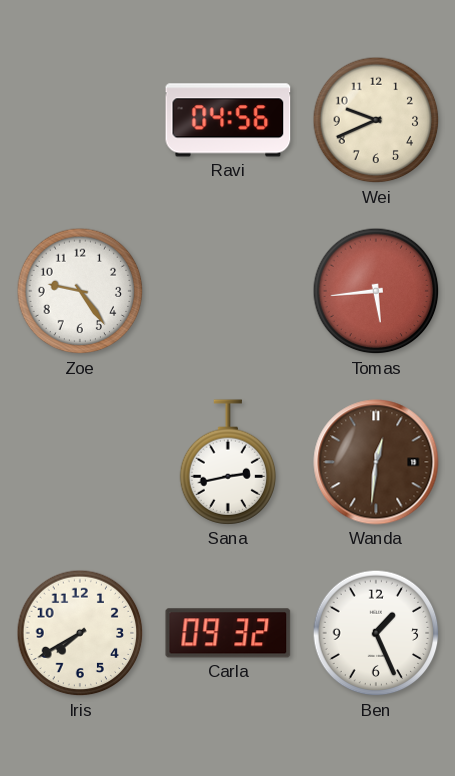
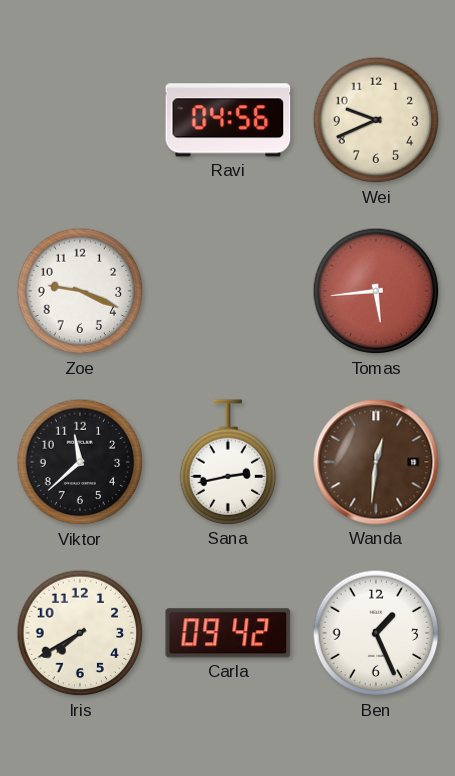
Zoe: 9:24 -> 9:19
Viktor: none -> 11:38
Carla: 09:32 -> 09:42
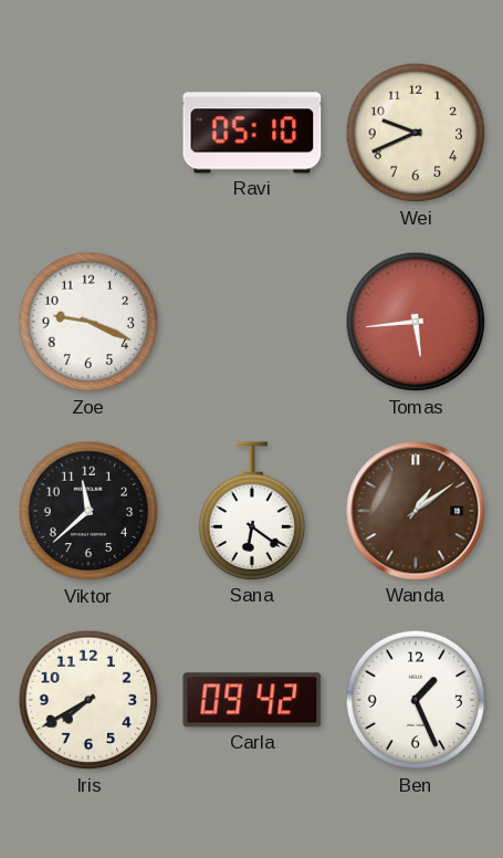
Ravi: 04:56 -> 05:10
Sana: 2:43 -> 6:21
Wanda: 12:31 -> 1:09
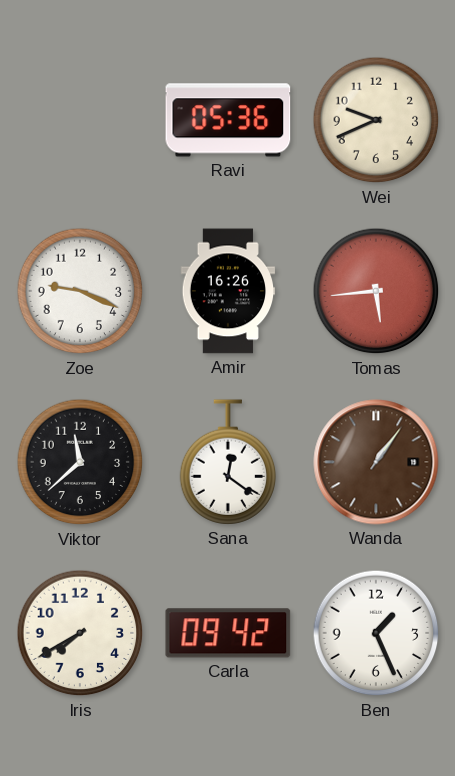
Ravi: 05:10 -> 05:36
Amir: none -> 16:26
Sana: 6:21 -> 12:21
Wanda: 1:09 -> 1:06
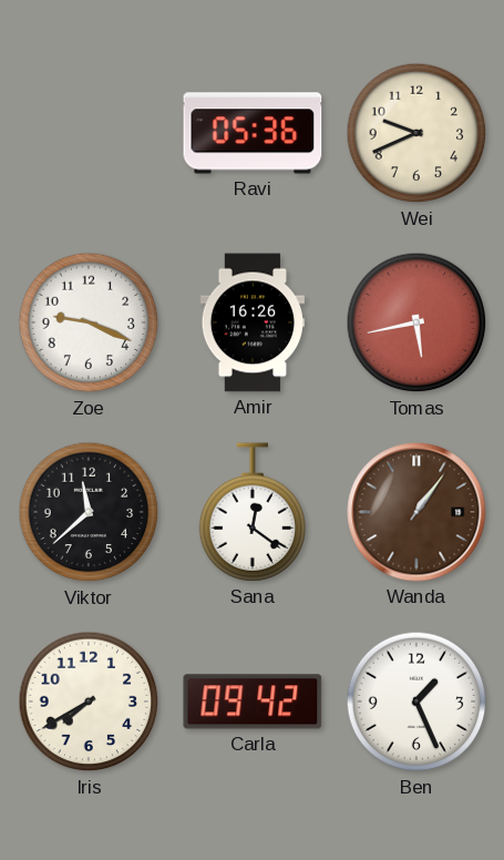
Tomas: 5:44 -> 5:43
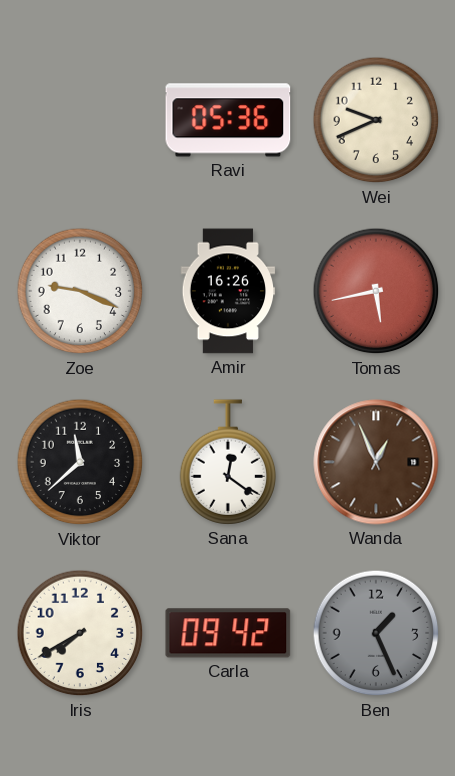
Wanda: 1:06 -> 12:56
Ben dial: white -> grey
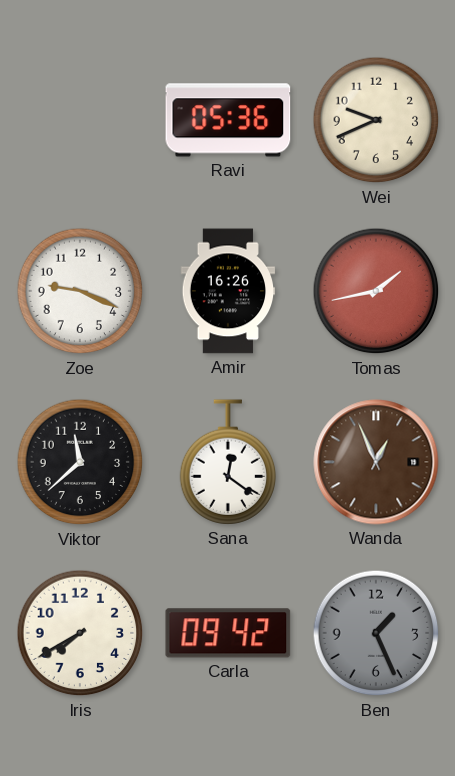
Tomas: 5:43 -> 1:43
